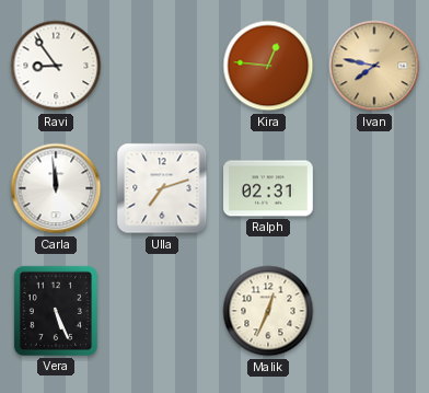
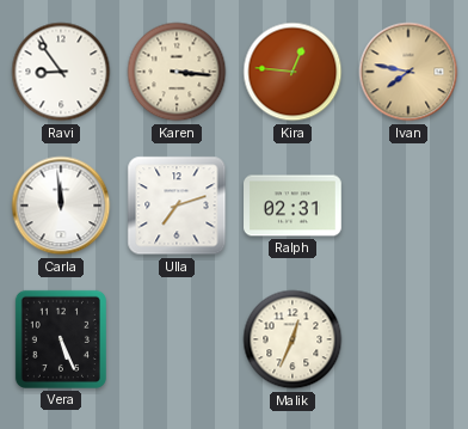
Karen: none -> 3:16
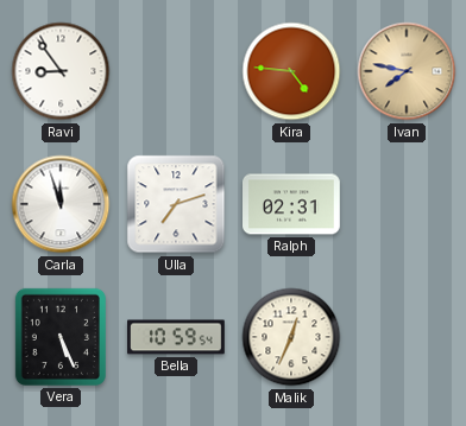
Karen: 3:16 -> none
Kira: 12:46 -> 4:46
Carla: 11:59 -> 11:57
Bella: none -> 10:59
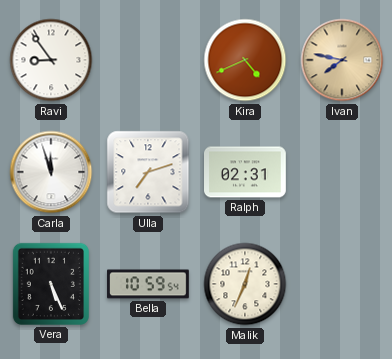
Kira: 4:46 -> 4:41
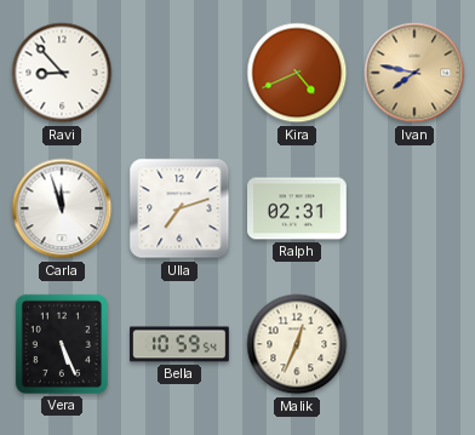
Ravi: 8:54 -> 8:53
